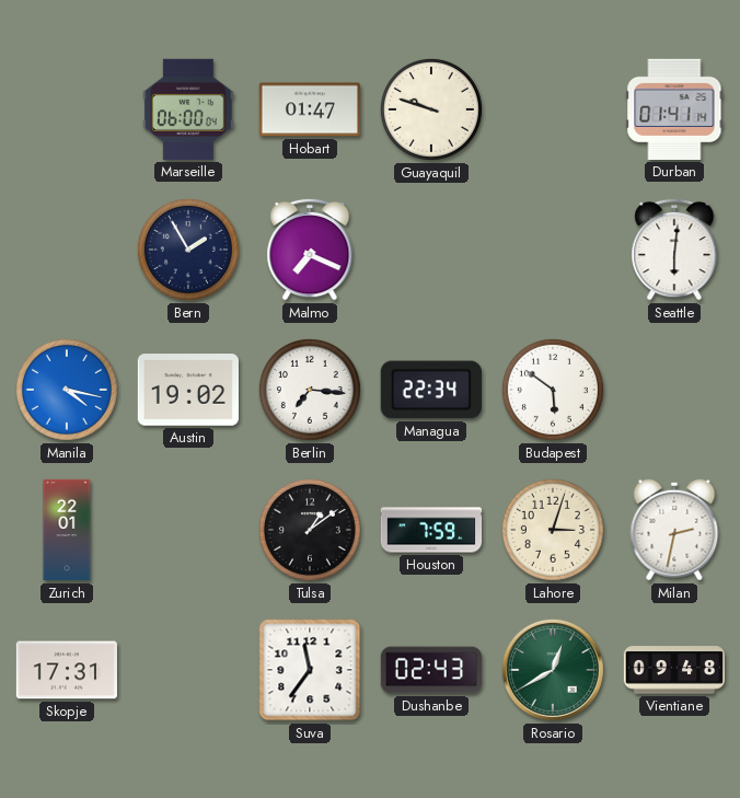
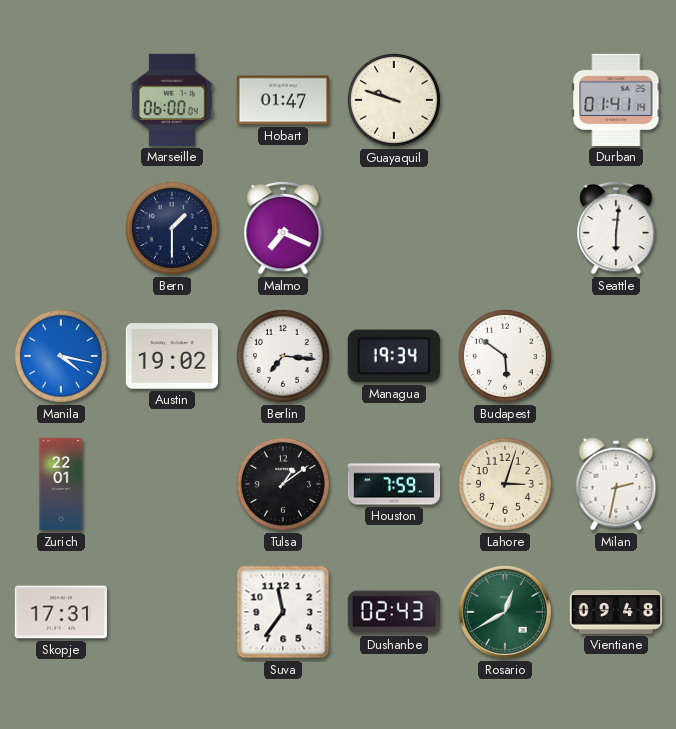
Bern: 1:55 -> 1:30
Managua: 22:34 -> 19:34
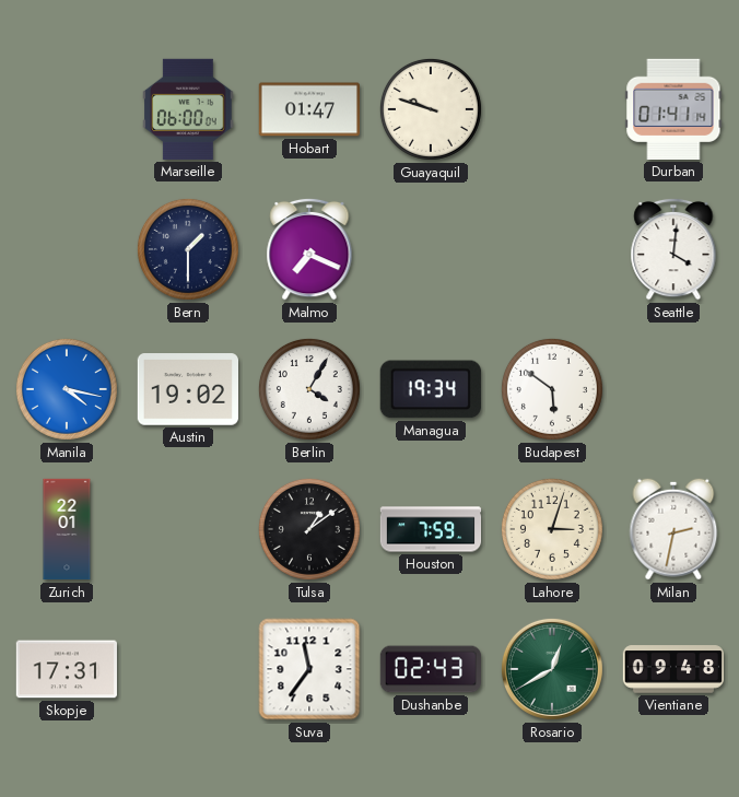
Seattle: 6:01 -> 4:01
Berlin: 7:16 -> 4:05
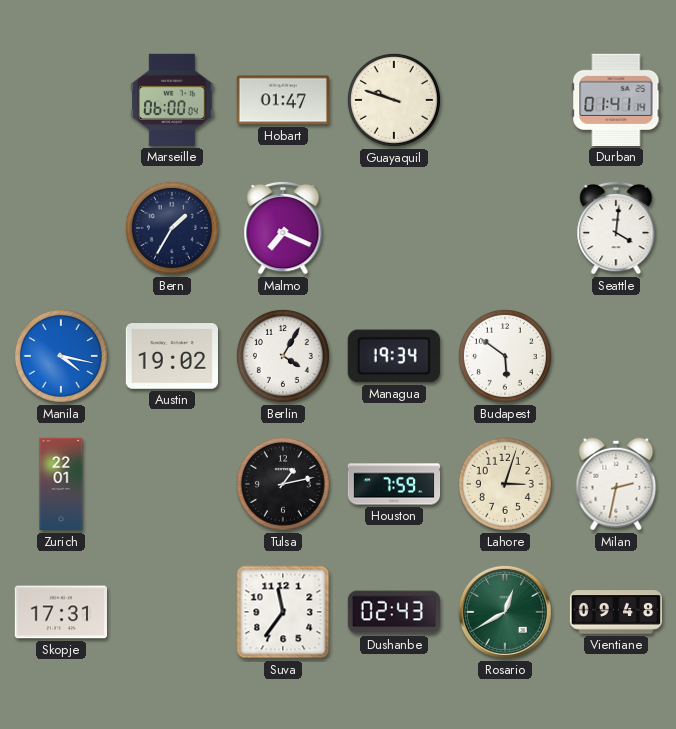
Bern: 1:30 -> 1:35
Tulsa: 1:09 -> 1:13
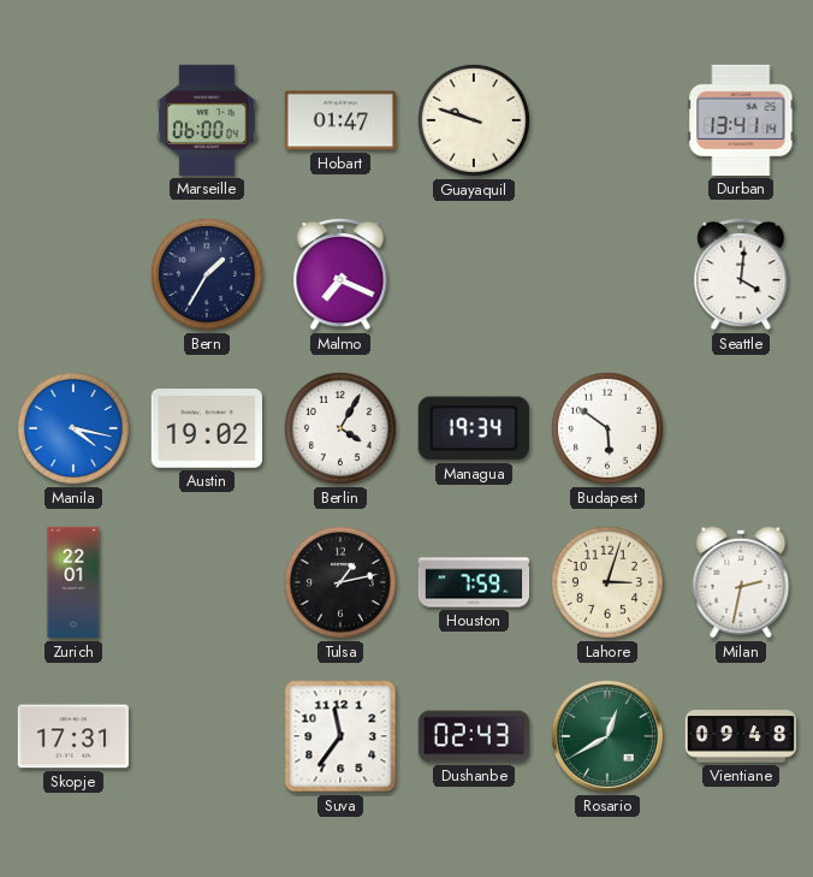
Durban: 01:41 -> 13:41
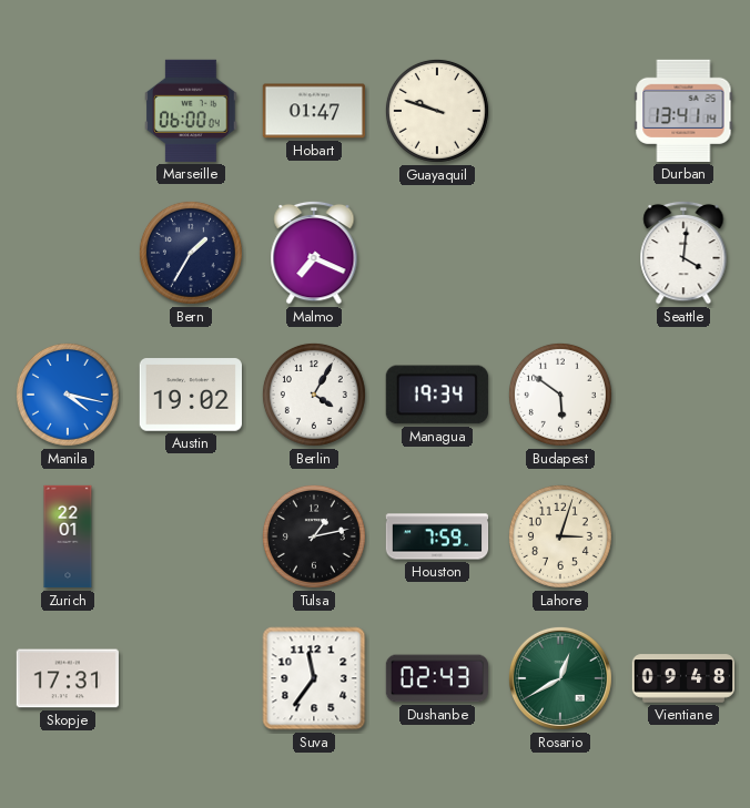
Milan: 2:32 -> none
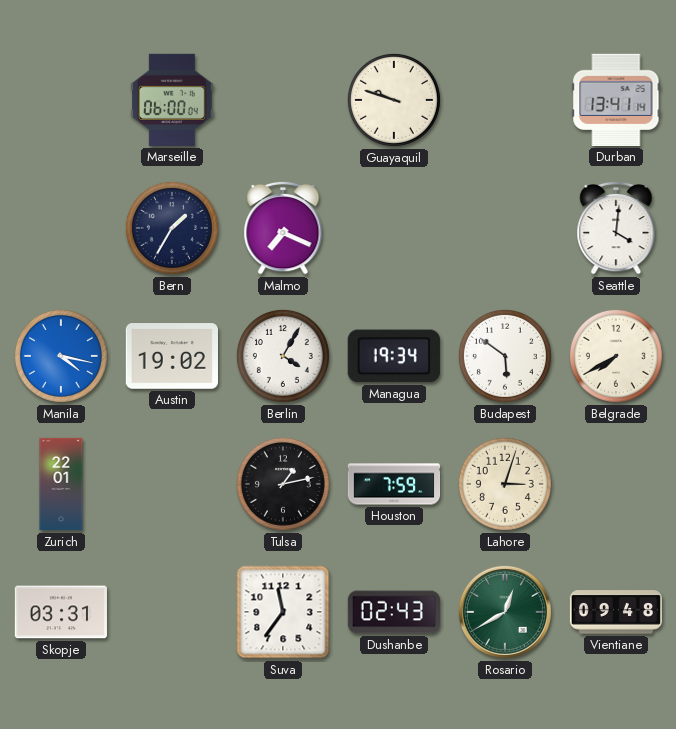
Hobart: 01:47 -> none
Belgrade: none -> 7:40
Skopje: 17:31 -> 03:31
